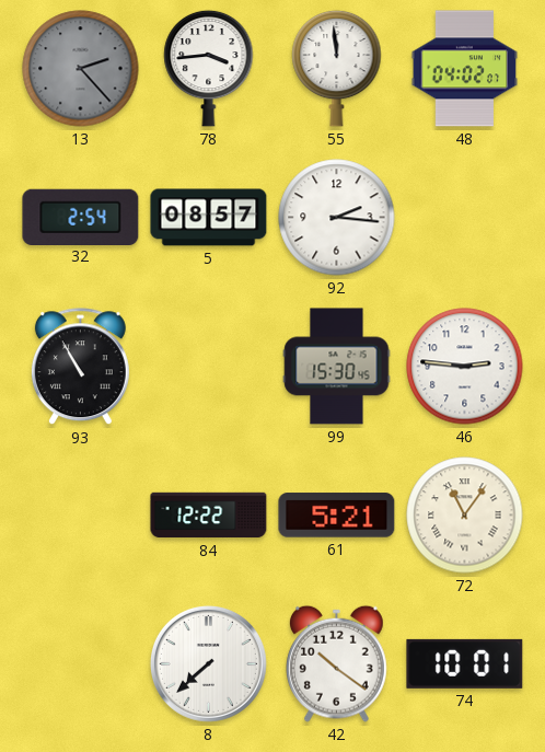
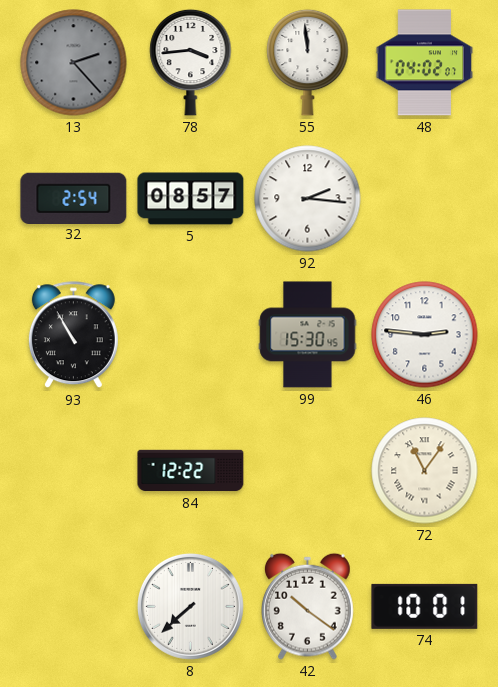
61: 5:21 -> none
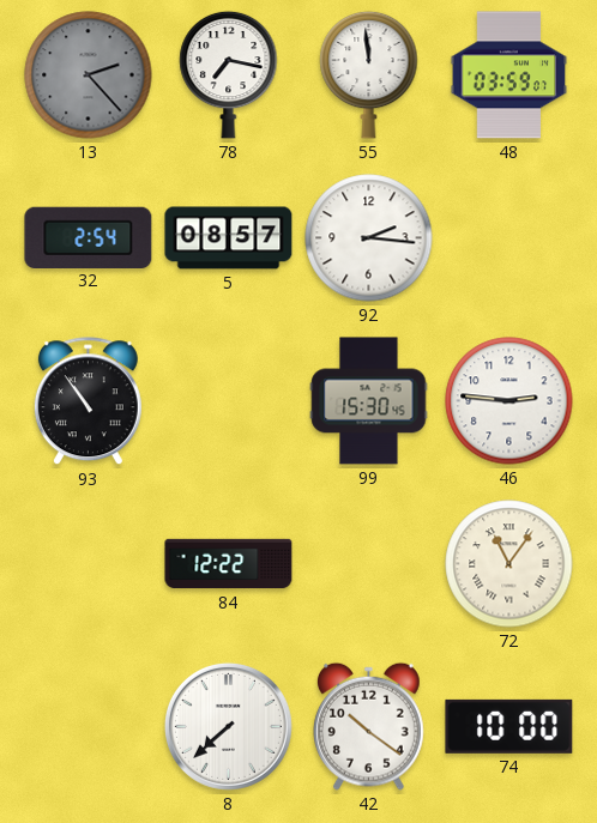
78: 3:44 -> 7:17
48: 04:02 -> 03:59
93: 10:55 -> 10:54
74: 10:01 -> 10:00
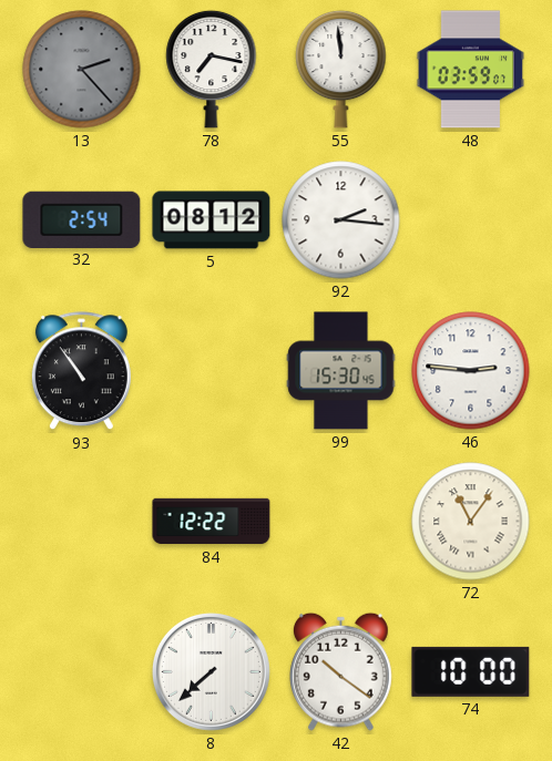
5: 08:57 -> 08:12
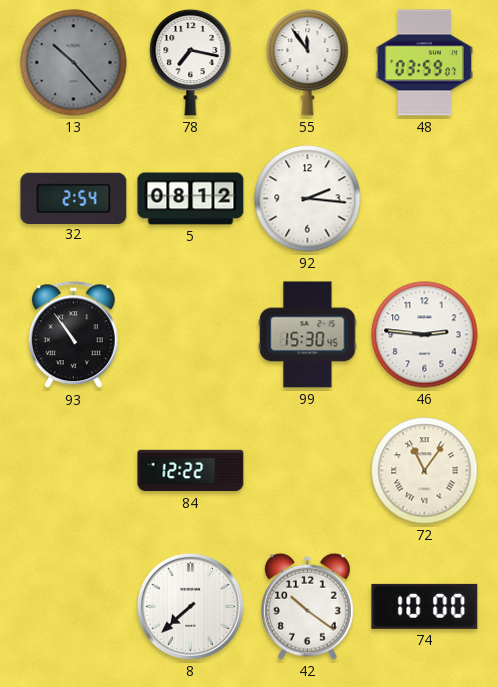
13: 2:23 -> 10:23
55: 11:59 -> 11:54
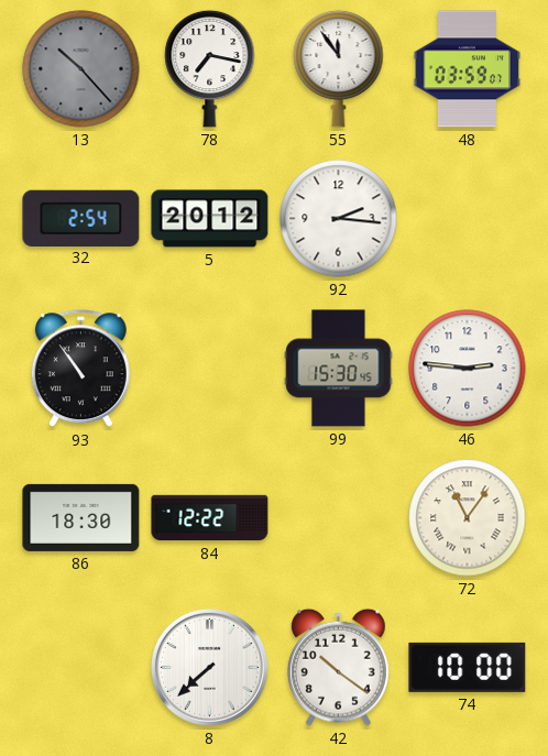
5: 08:12 -> 20:12
86: none -> 18:30
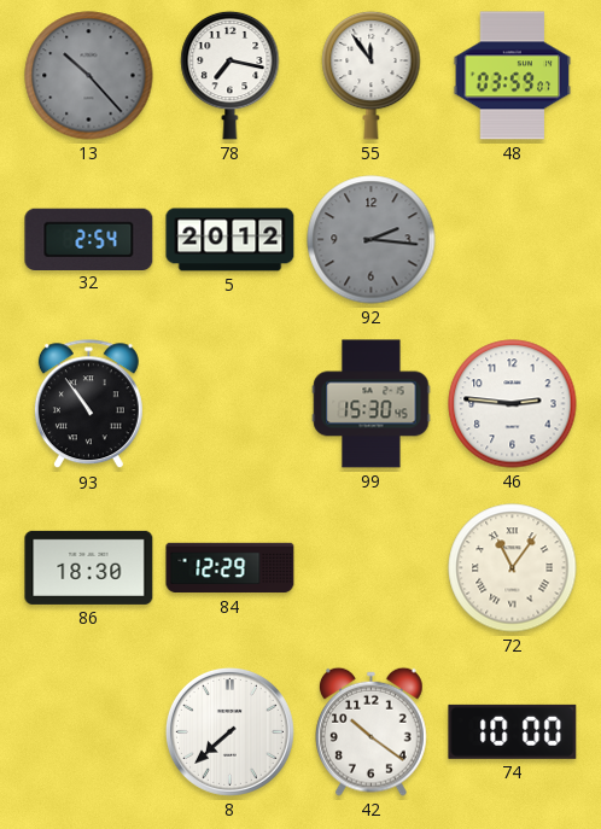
92 dial: white -> grey
84: 12:22 -> 12:29
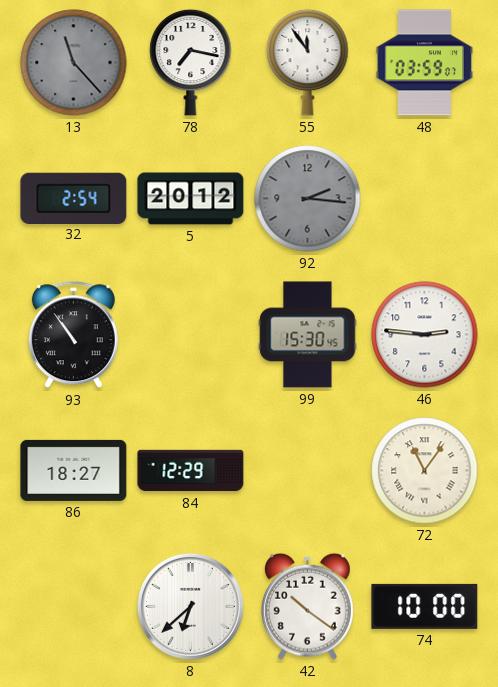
13: 10:23 -> 11:23
86: 18:30 -> 18:27
8: 7:38 -> 6:38
